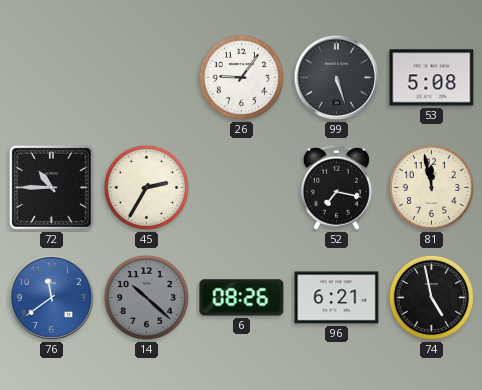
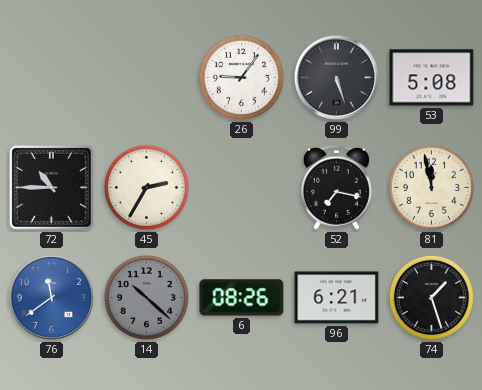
74: 4:58 -> 1:27
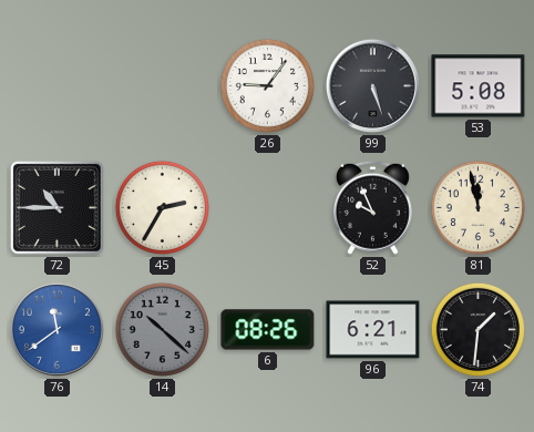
52: 7:17 -> 9:56
74: 1:27 -> 1:31
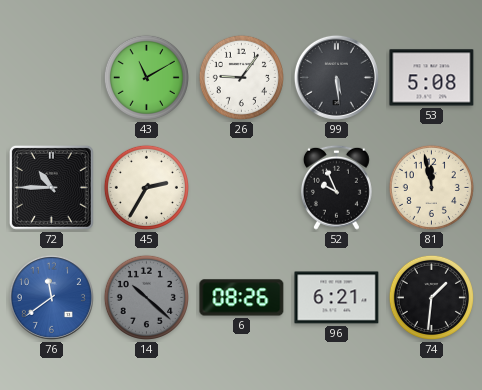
43: none -> 11:10
99: 5:27 -> 5:29
